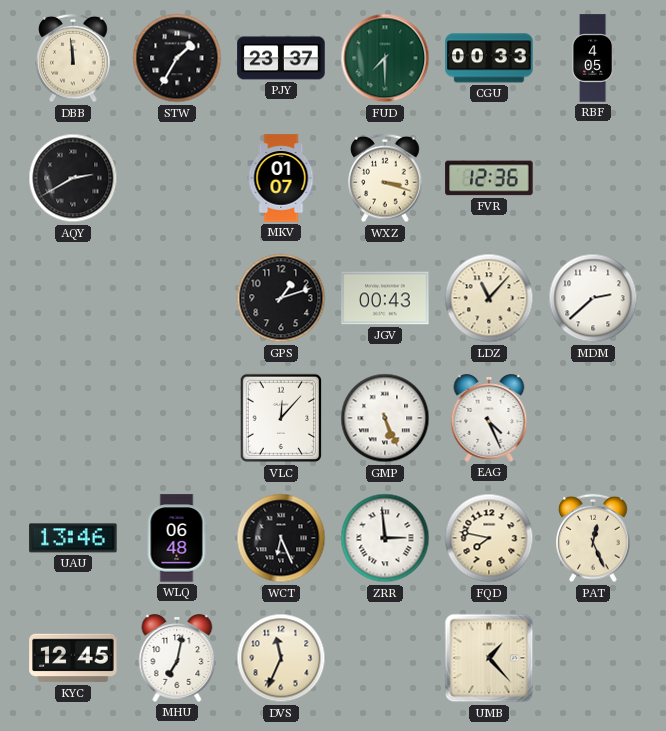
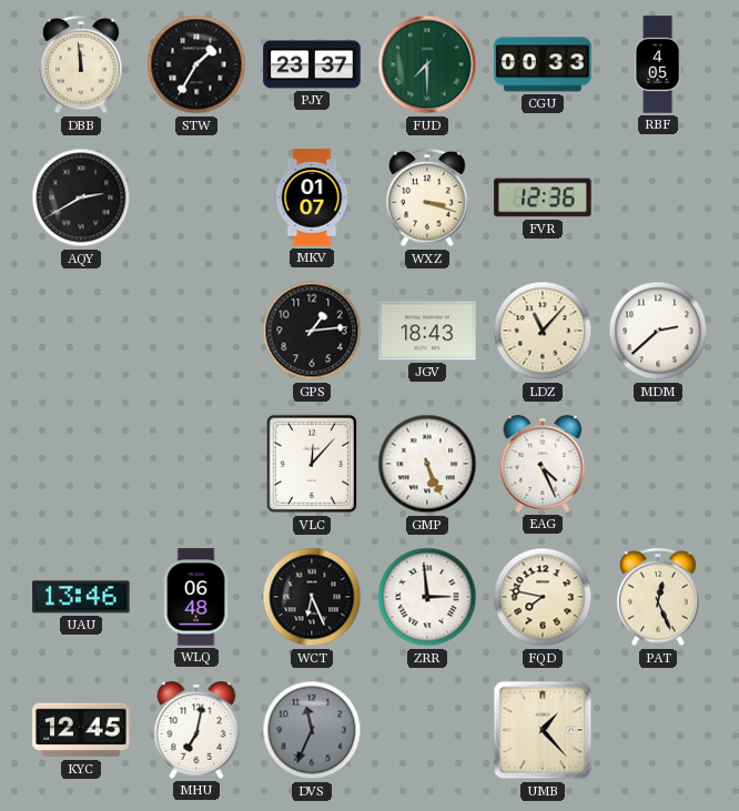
GPS: 1:12 -> 1:14
JGV: 00:43 -> 18:43
DVS dial: cream -> grey
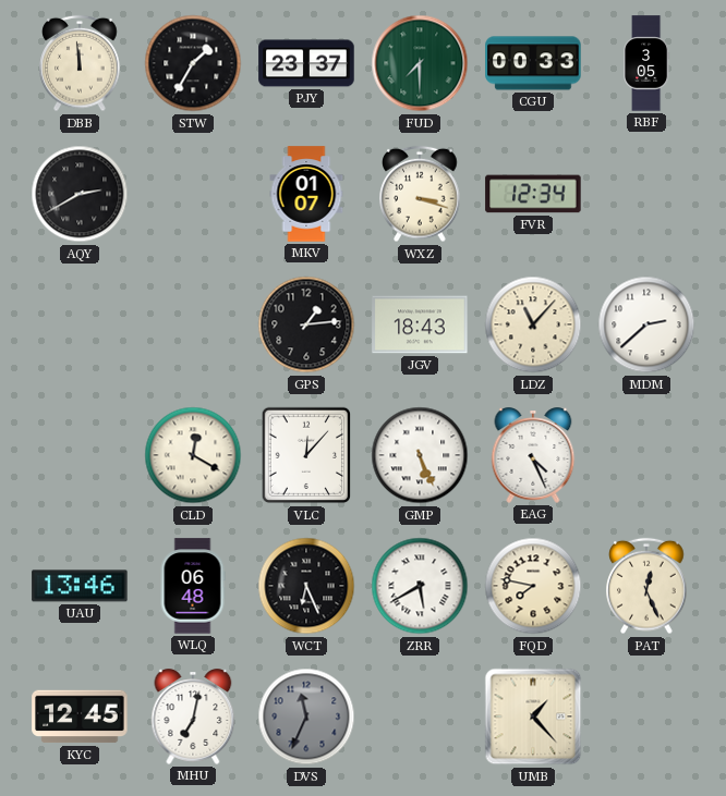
RBF: 4:05 -> 3:05
FVR: 12:36 -> 12:34
CLD: none -> 12:20
ZRR: 2:59 -> 5:40
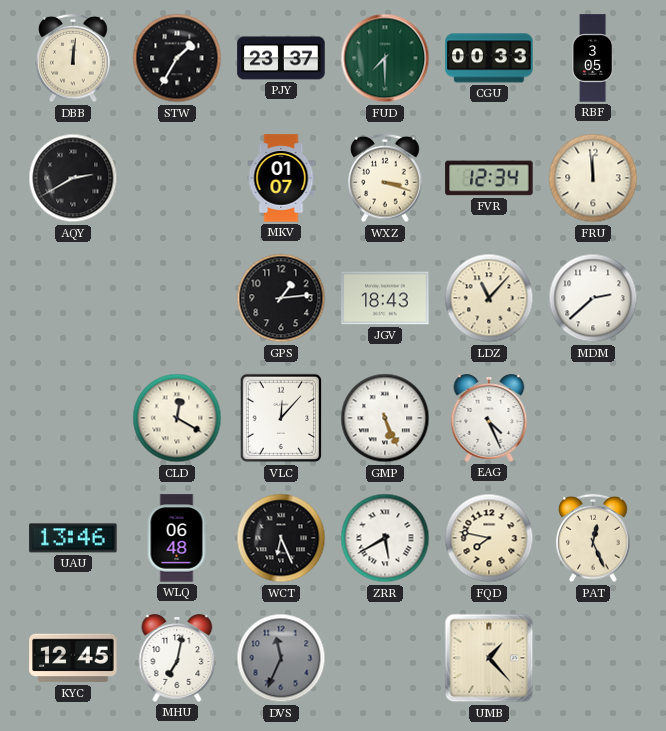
DBB: 11:59 -> 12:01
FRU: none -> 11:59
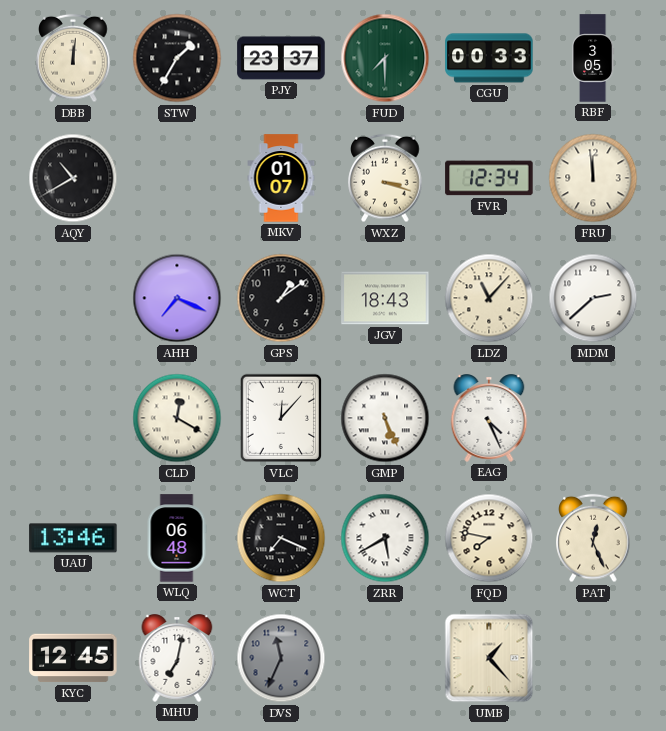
AQY: 2:40 -> 10:40
AHH: none -> 7:19
GPS: 1:14 -> 1:09
WCT: 6:26 -> 7:19
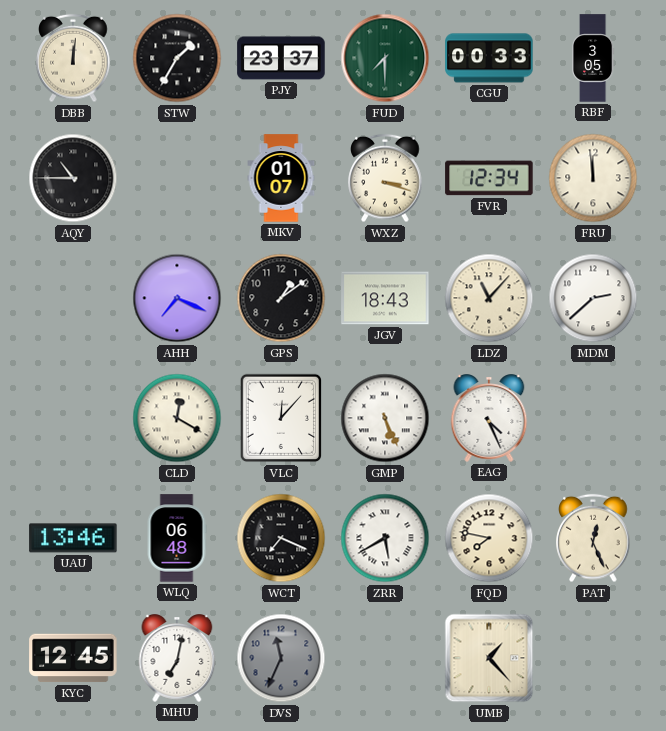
AQY: 10:40 -> 10:45
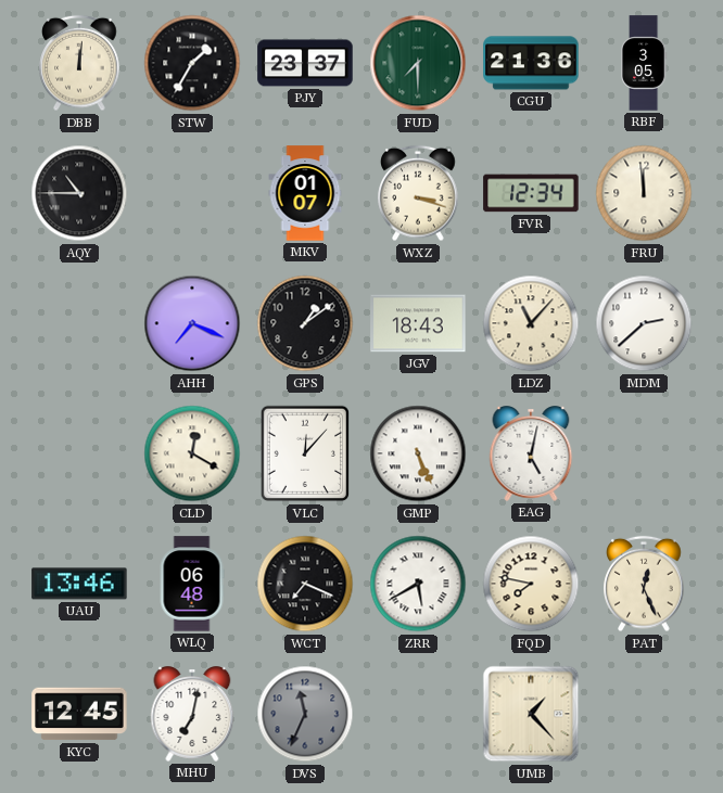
CGU: 00:33 -> 21:36
EAG: 4:26 -> 5:02
